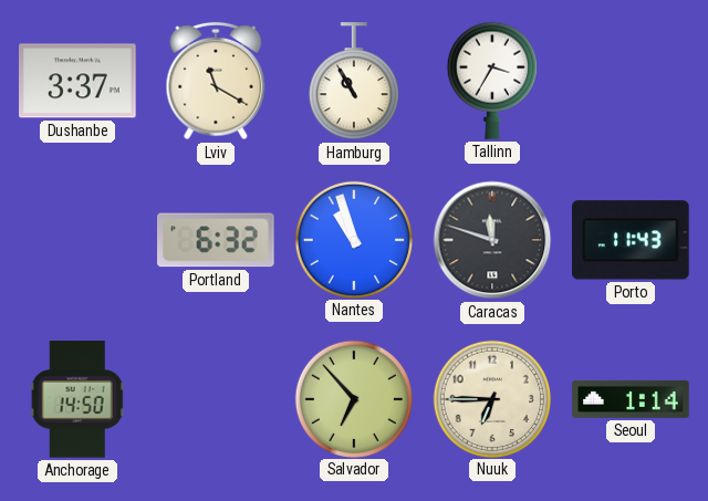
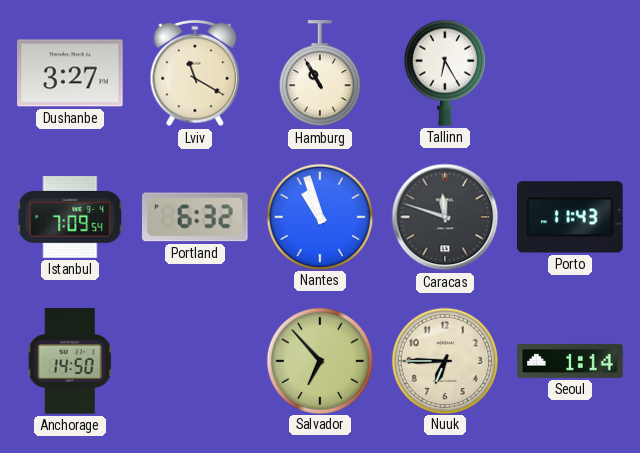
Dushanbe: 3:37 -> 3:27
Tallinn: 3:35 -> 6:25
Istanbul: none -> 7:09
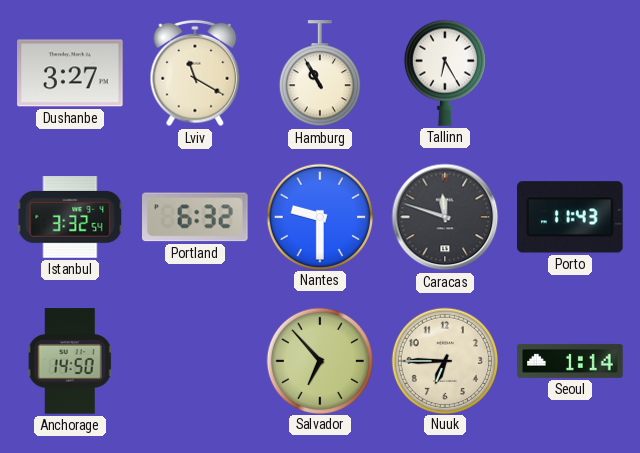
Istanbul: 7:09 -> 3:32
Nantes: 10:57 -> 9:30
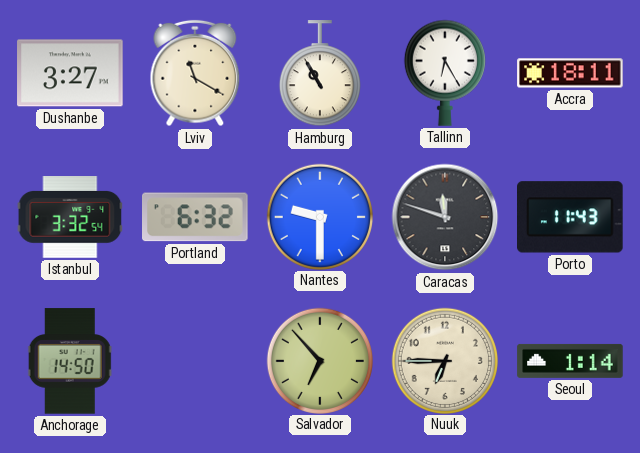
Accra: none -> 18:11
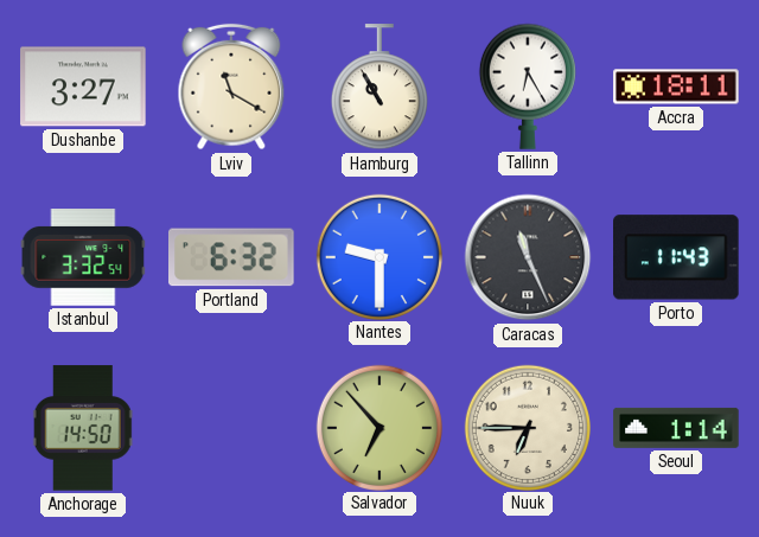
Caracas: 11:48 -> 11:26
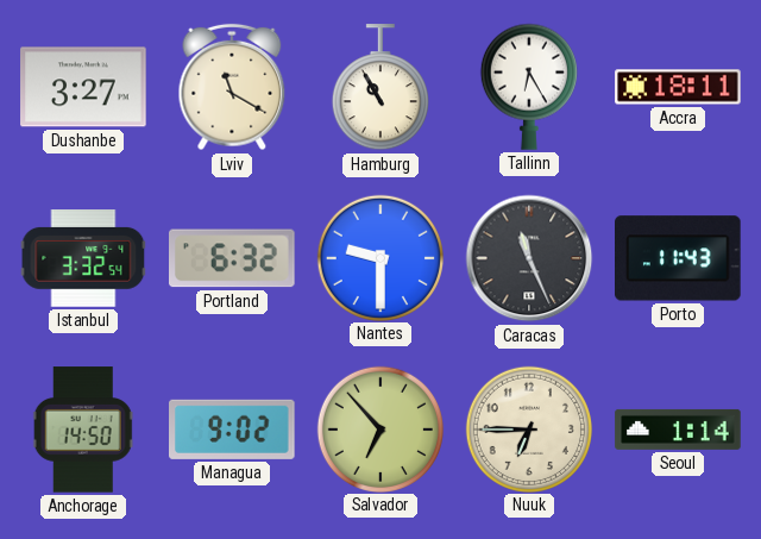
Managua: none -> 9:02
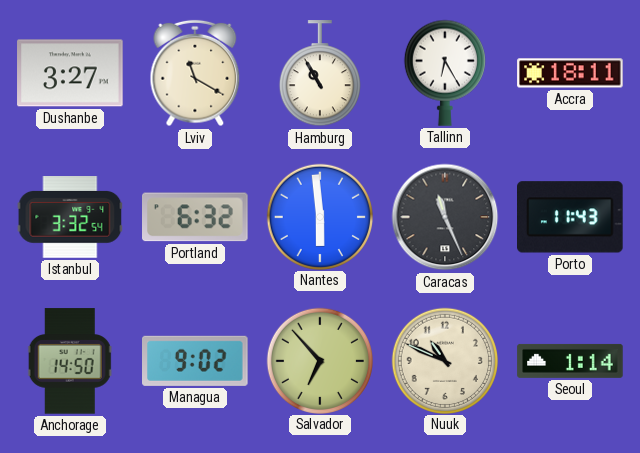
Nantes: 9:30 -> 5:59
Nuuk: 6:45 -> 10:49
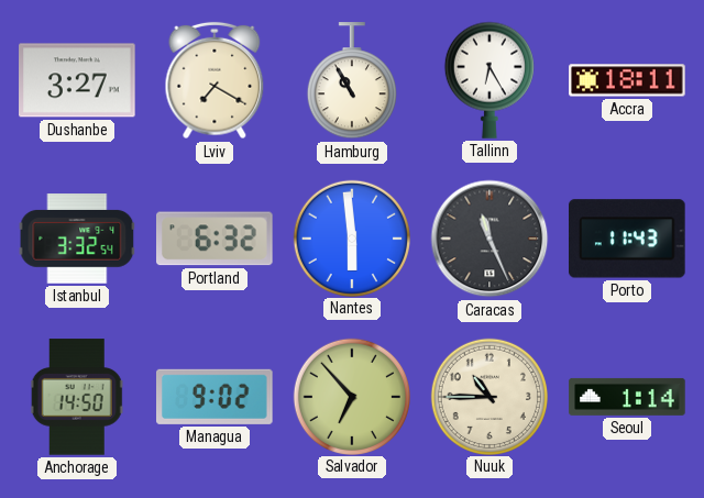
Lviv: 11:20 -> 7:20
Nuuk: 10:49 -> 10:45
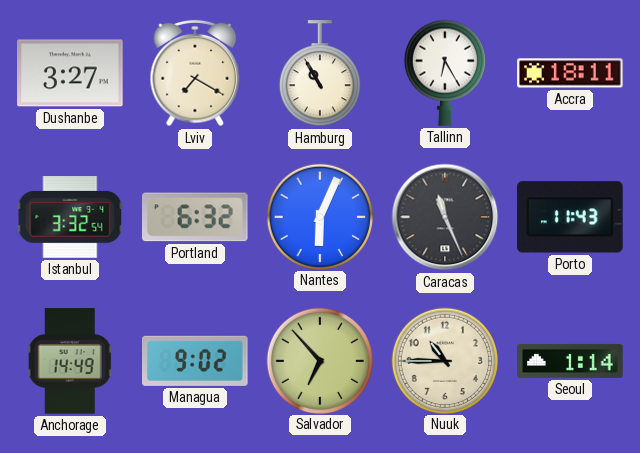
Nantes: 5:59 -> 6:04
Anchorage: 14:50 -> 14:49
